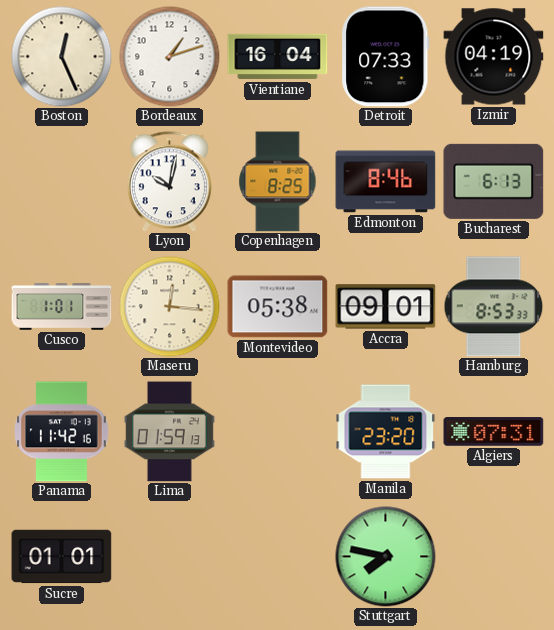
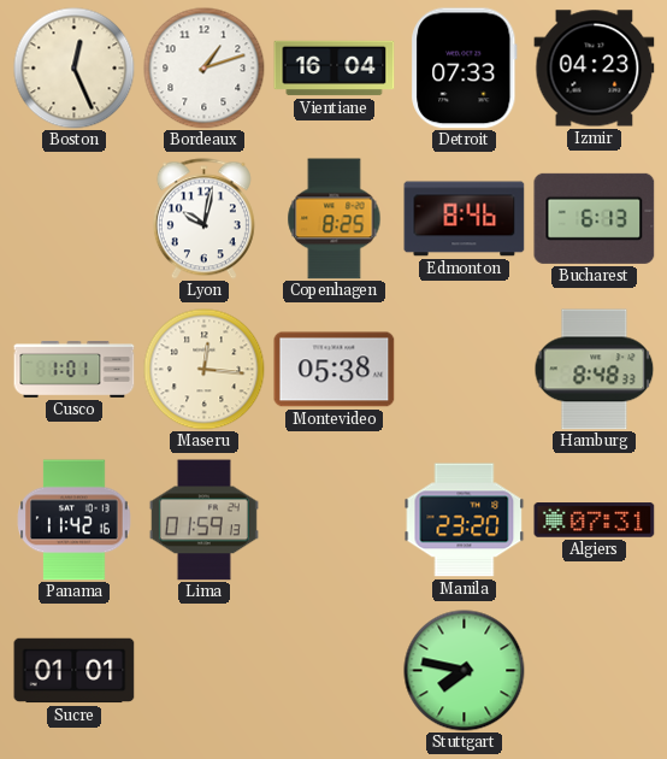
Izmir: 04:19 -> 04:23
Accra: 09:01 -> none
Hamburg: 8:53 -> 8:48
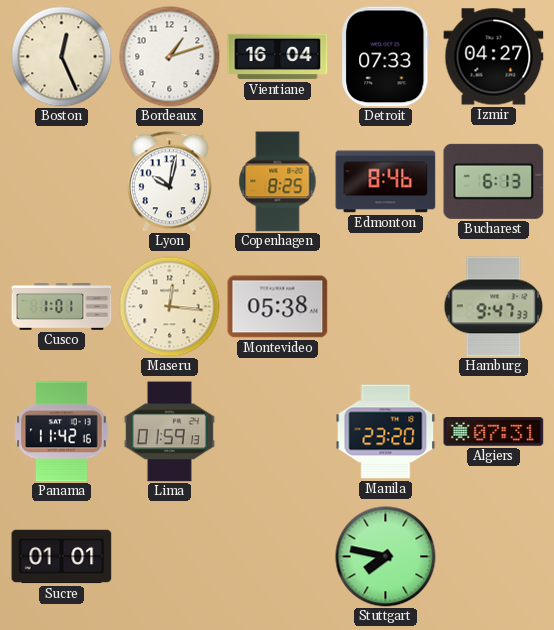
Izmir: 04:23 -> 04:27
Hamburg: 8:48 -> 9:47
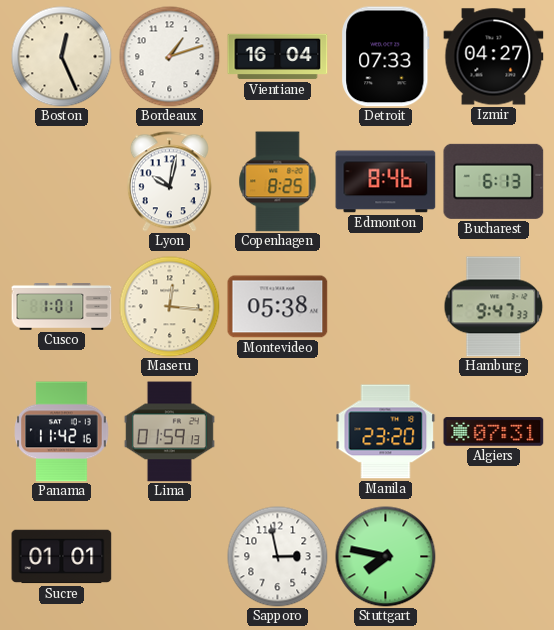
Sapporo: none -> 2:58
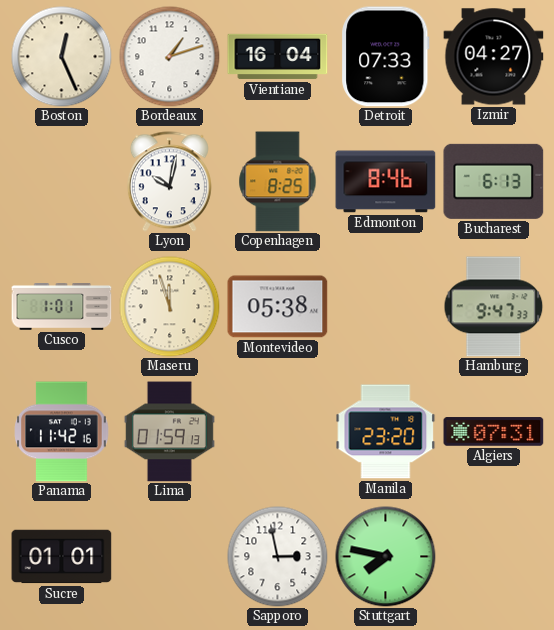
Maseru: 12:16 -> 11:57
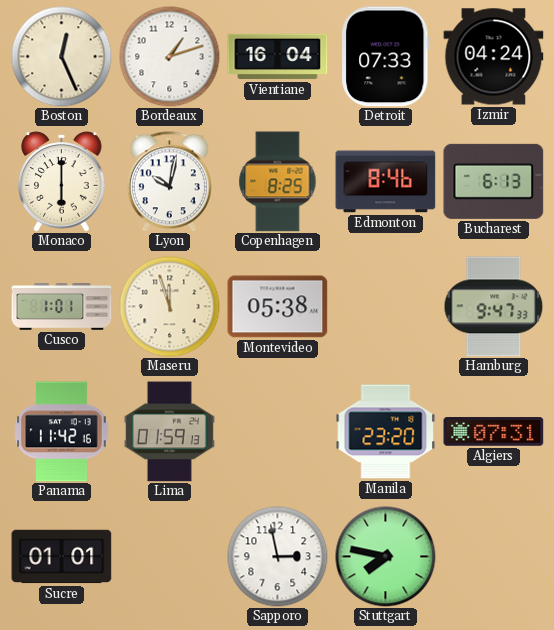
Izmir: 04:27 -> 04:24
Monaco: none -> 6:00
